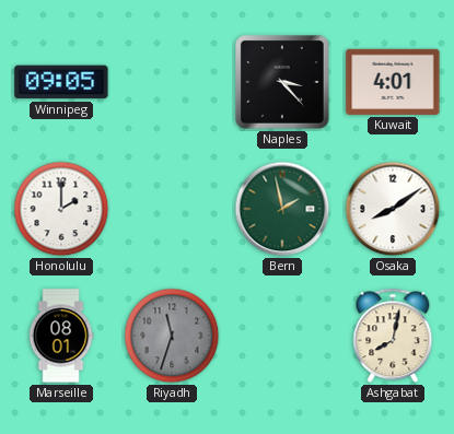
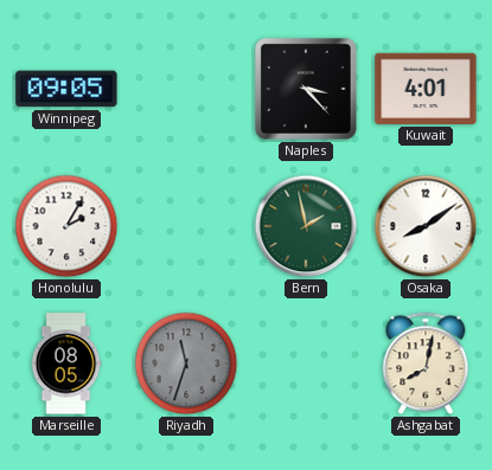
Honolulu: 2:00 -> 2:05
Marseille: 08:01 -> 08:05
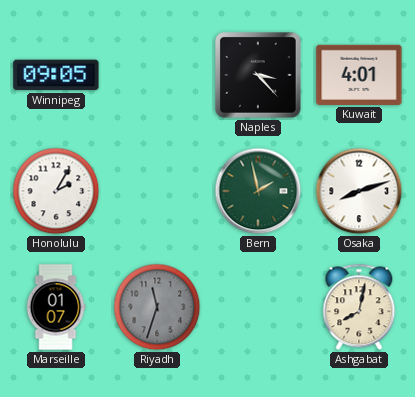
Osaka: 8:09 -> 8:12
Marseille: 08:05 -> 01:07
